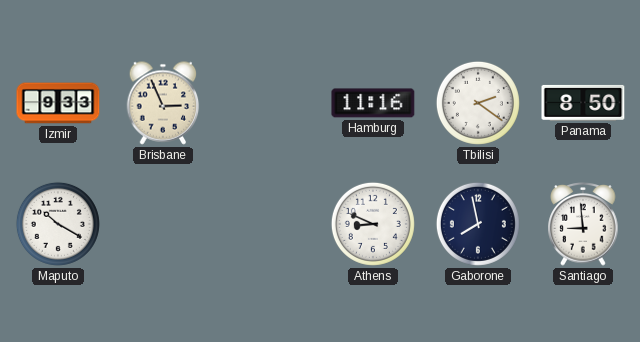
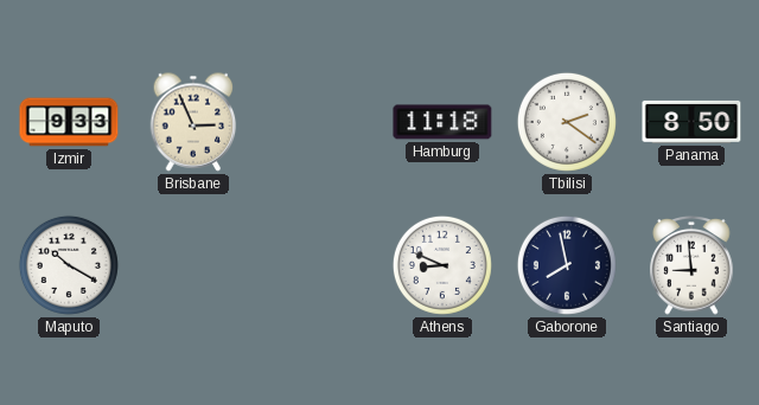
Hamburg: 11:16 -> 11:18
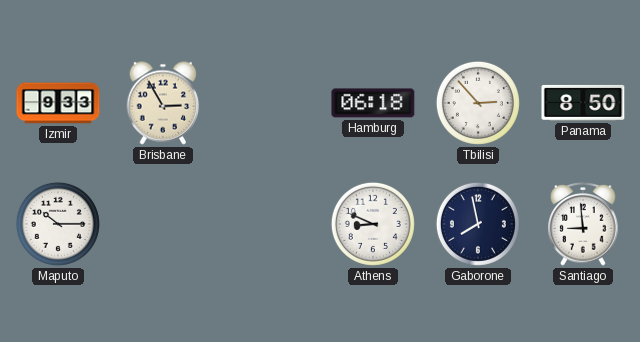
Brisbane: 2:56 -> 2:55
Hamburg: 11:18 -> 06:18
Tbilisi: 2:21 -> 2:53
Maputo: 10:20 -> 10:15
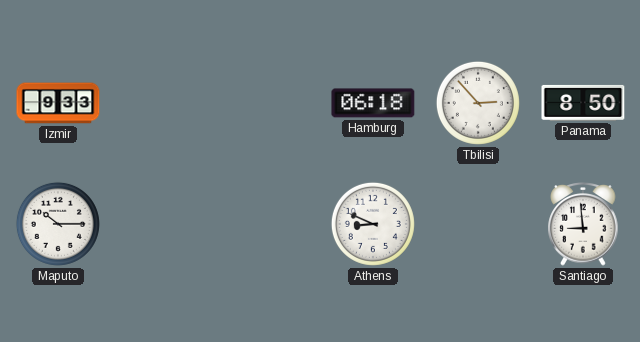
Brisbane: 2:55 -> none
Gaborone: 7:58 -> none
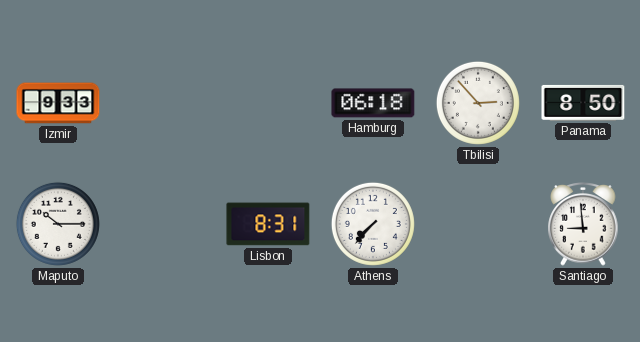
Lisbon: none -> 8:31
Athens: 8:49 -> 7:37
